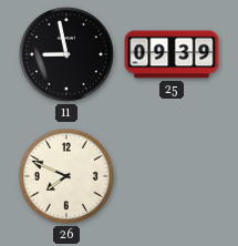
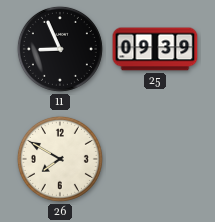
11: 8:58 -> 8:56
26: 7:49 -> 7:50
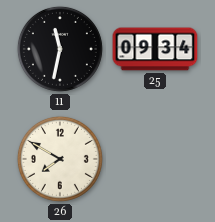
11: 8:56 -> 11:32
25: 09:39 -> 09:34
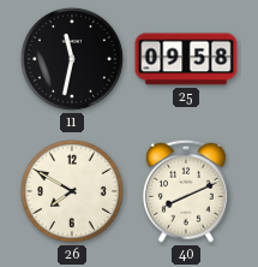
25: 09:34 -> 09:58
40: none -> 8:11
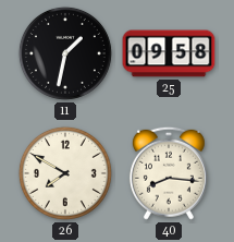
11: 11:32 -> 1:32
40: 8:11 -> 8:16
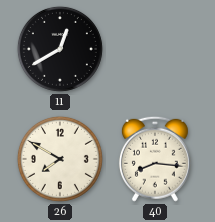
11: 1:32 -> 12:40
25: 09:58 -> none
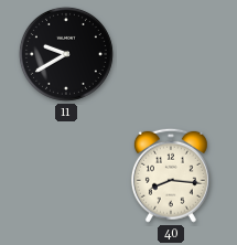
11: 12:40 -> 9:40
26: 7:50 -> none
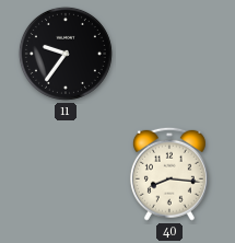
11: 9:40 -> 9:36
